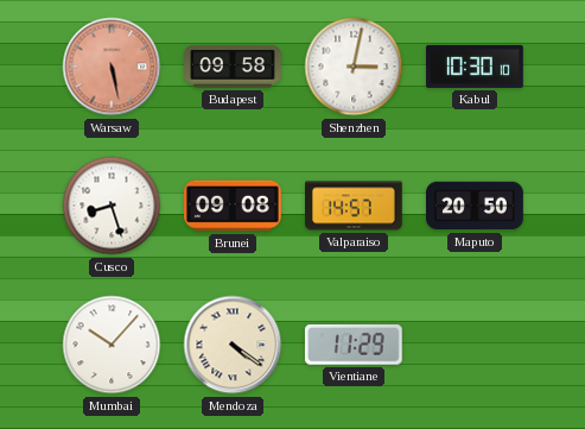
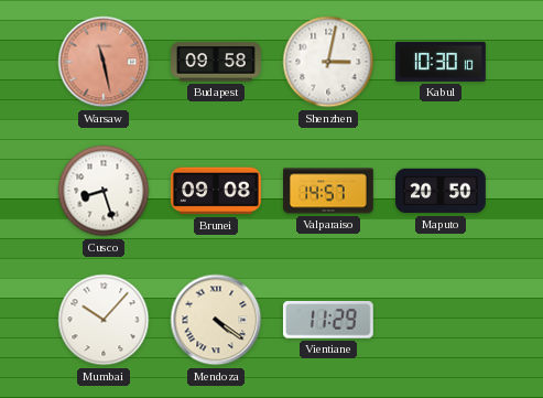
Warsaw: 5:28 -> 11:28
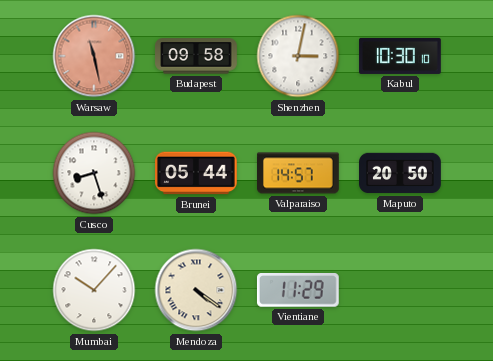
Brunei: 09:08 -> 05:44
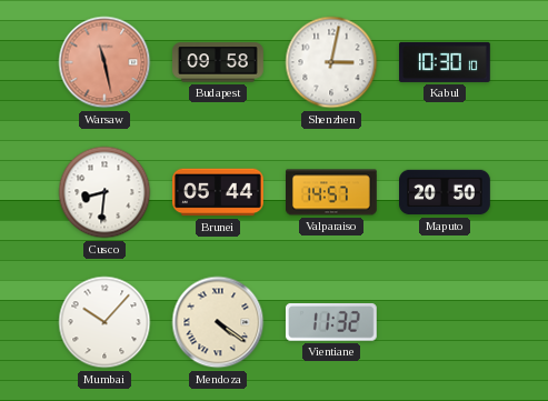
Cusco: 8:27 -> 8:31
Vientiane: 11:29 -> 11:32
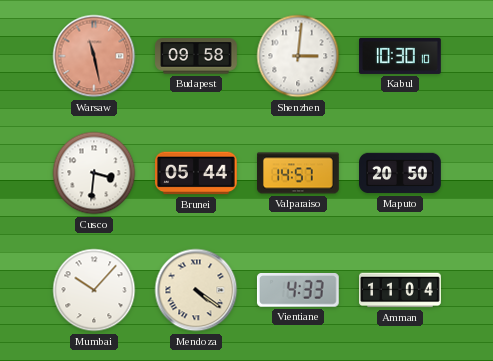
Shenzhen: 3:02 -> 3:01
Cusco: 8:31 -> 3:31
Vientiane: 11:32 -> 4:33
Amman: none -> 11:04
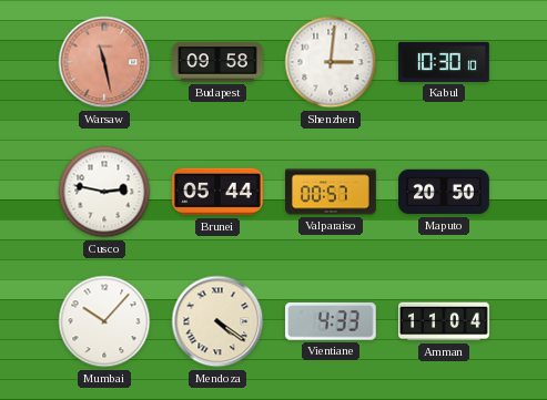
Cusco: 3:31 -> 2:47
Valparaiso: 14:57 -> 00:57
